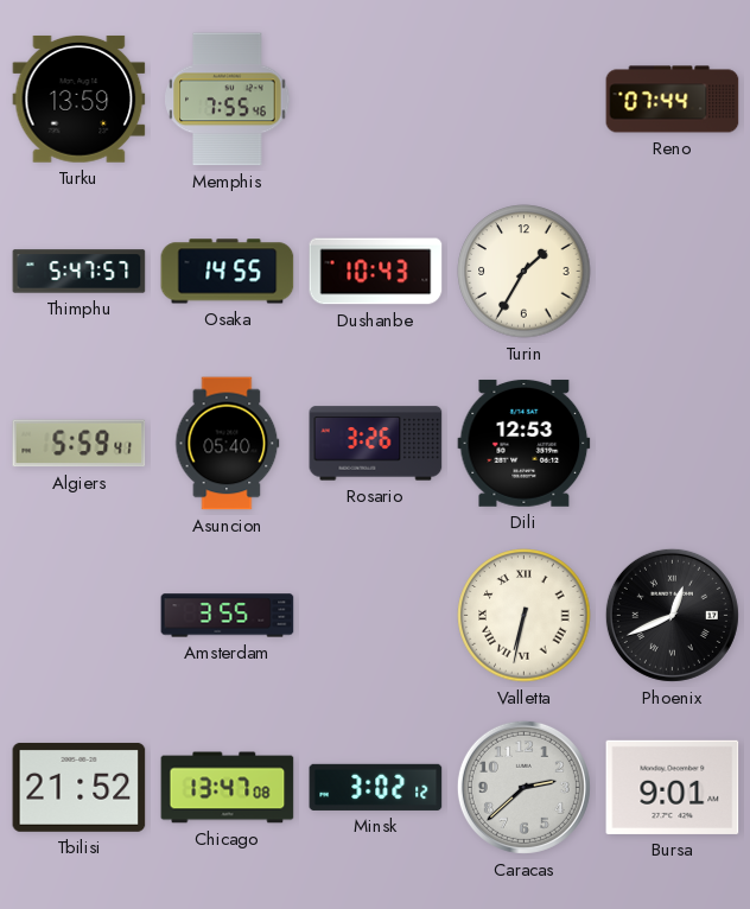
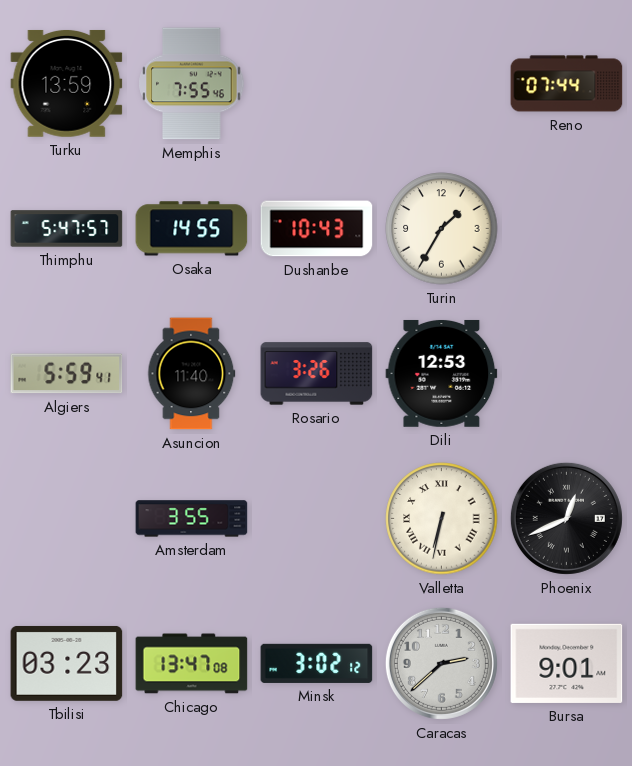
Asuncion: 05:40 -> 11:40
Tbilisi: 21:52 -> 03:23
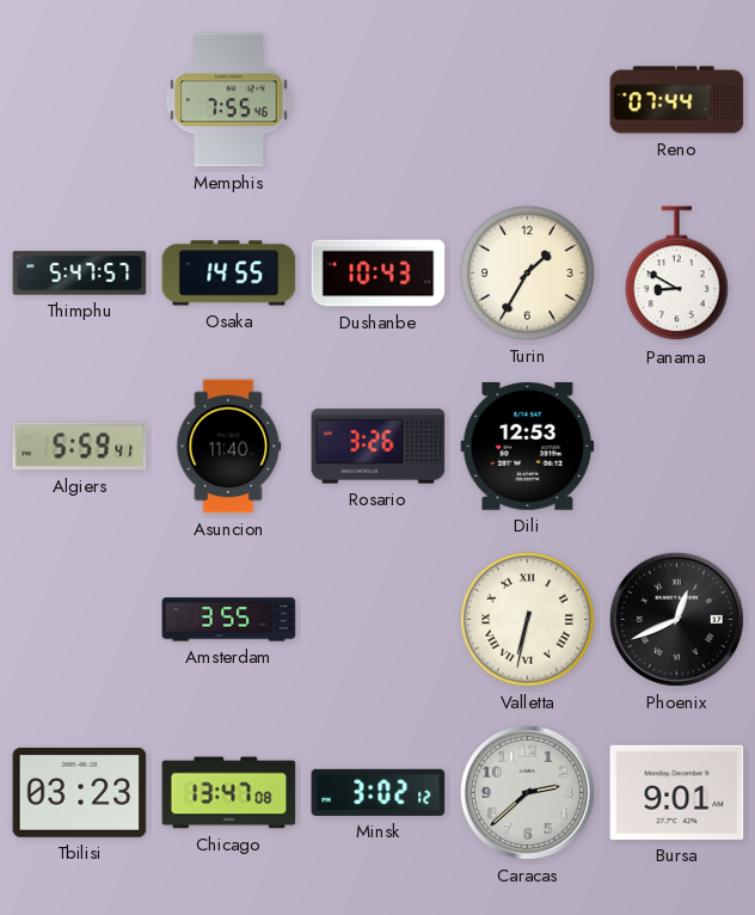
Turku: 13:59 -> none
Panama: none -> 8:50
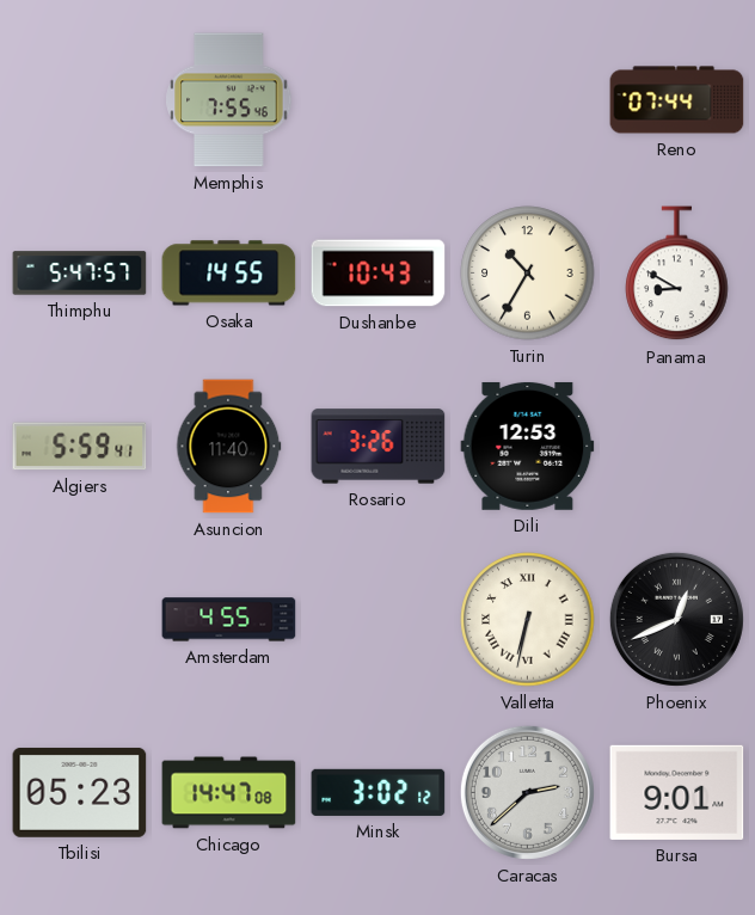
Turin: 1:35 -> 10:35
Amsterdam: 3:55 -> 4:55
Tbilisi: 03:23 -> 05:23
Chicago: 13:47 -> 14:47
